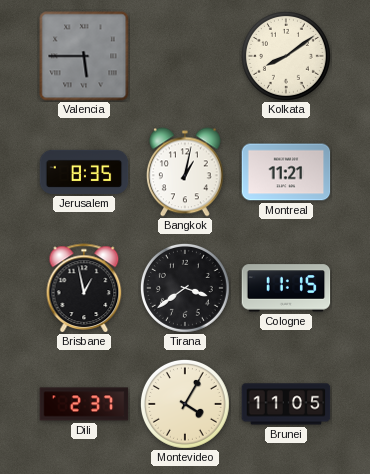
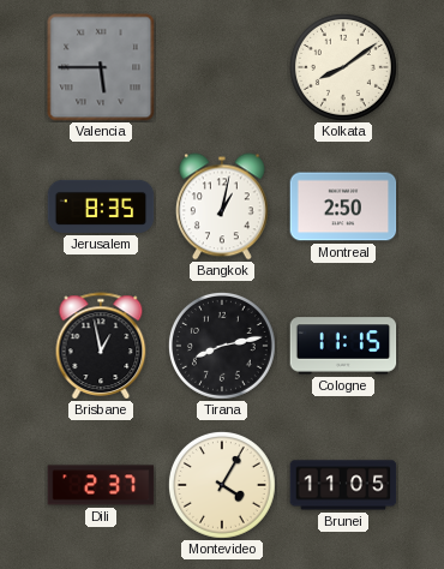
Montreal: 11:21 -> 2:50
Tirana: 3:39 -> 8:13
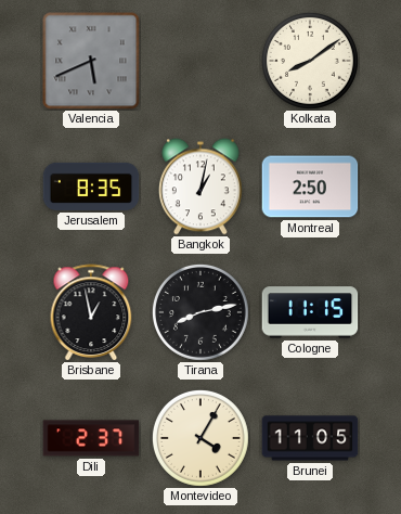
Valencia: 5:45 -> 5:41
